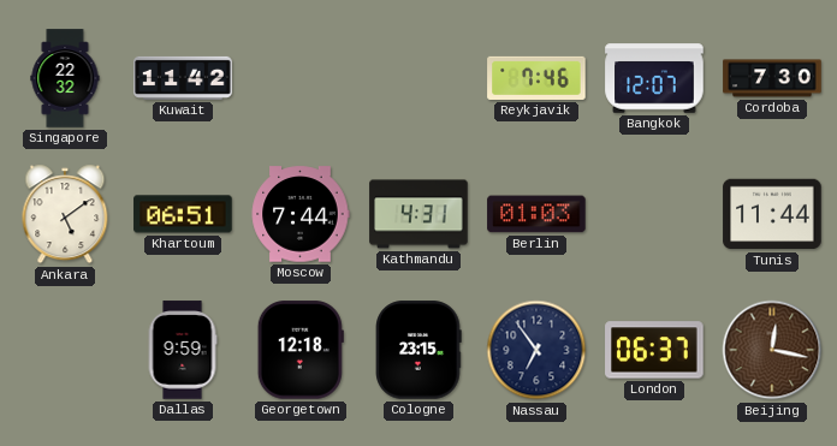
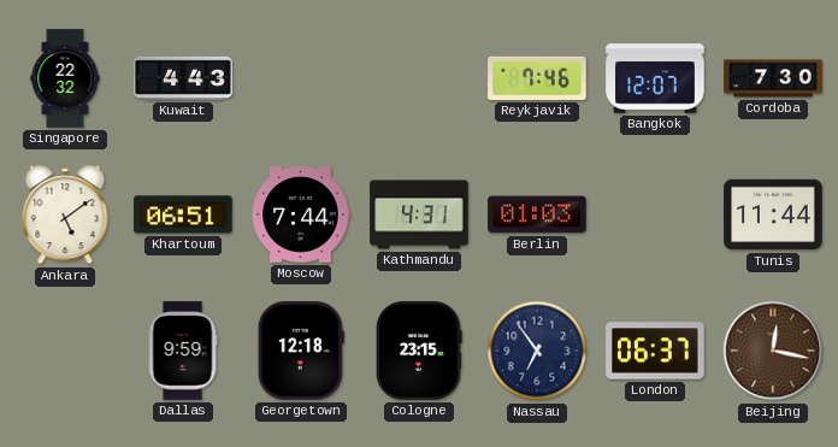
Kuwait: 11:42 -> 4:43
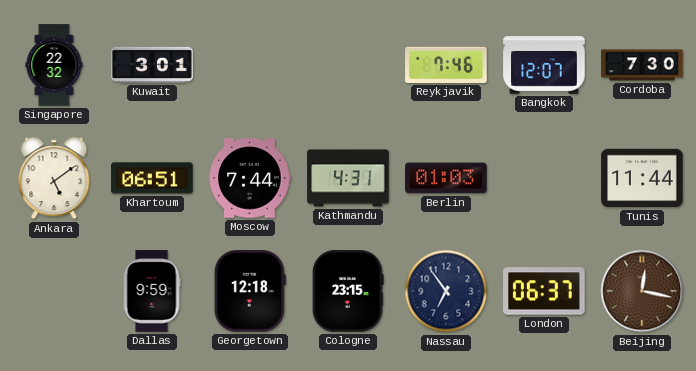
Kuwait: 4:43 -> 3:01
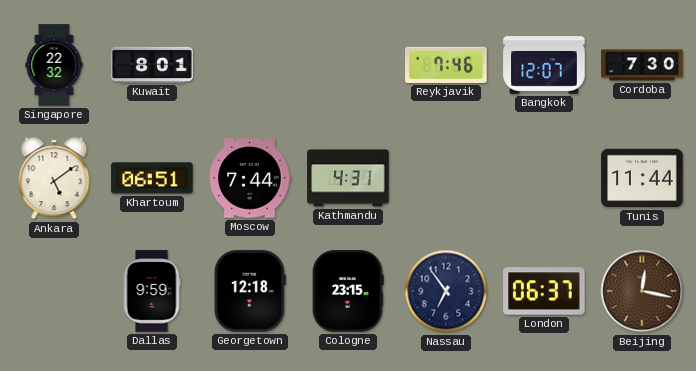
Kuwait: 3:01 -> 8:01
Berlin: 01:03 -> none
